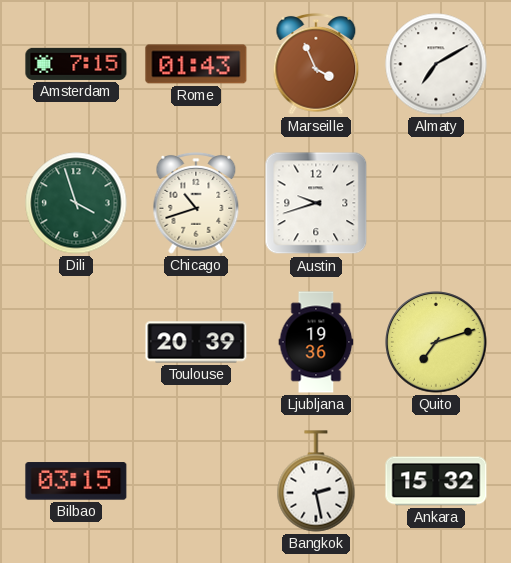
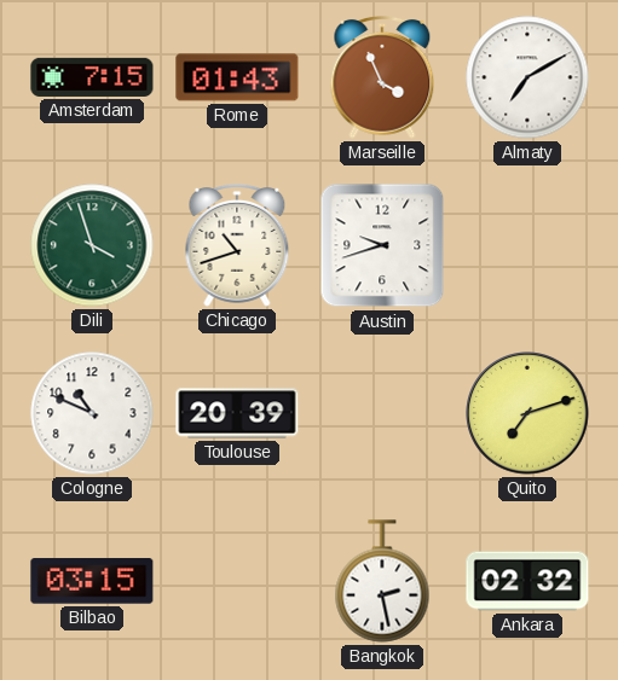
Cologne: none -> 10:49
Ljubljana: 19:36 -> none
Ankara: 15:32 -> 02:32
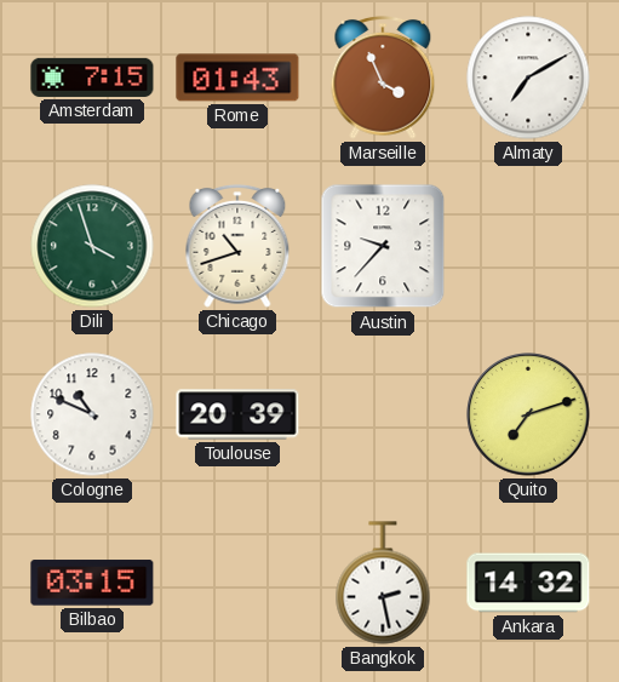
Austin: 9:42 -> 9:37
Ankara: 02:32 -> 14:32
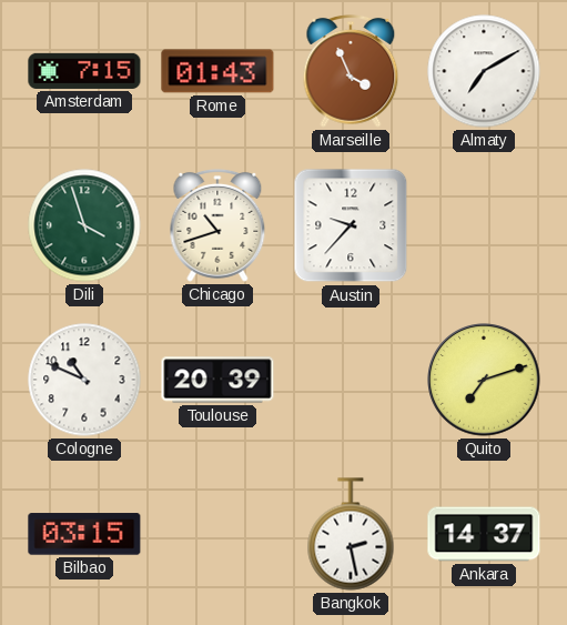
Ankara: 14:32 -> 14:37
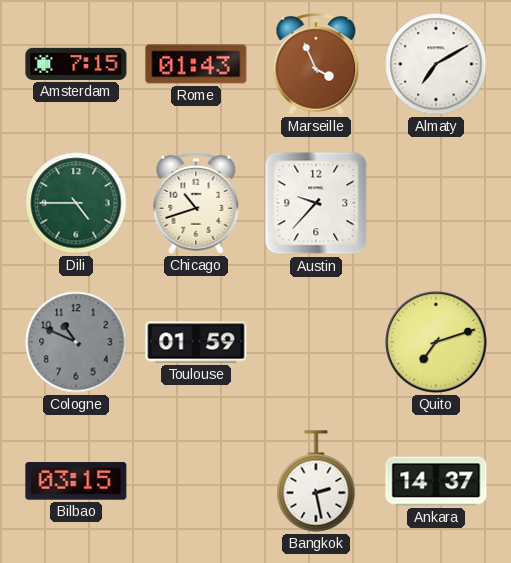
Dili: 3:57 -> 4:45
Cologne dial: white -> grey
Toulouse: 20:39 -> 01:59
